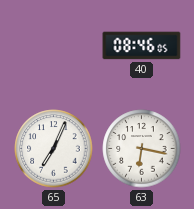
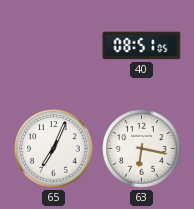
40: 08:46 -> 08:51
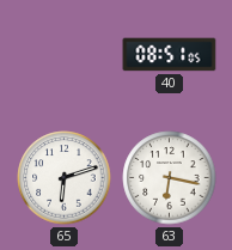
65: 7:04 -> 6:12
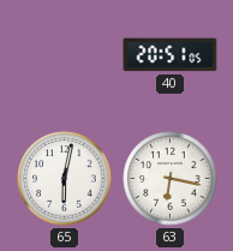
40: 08:51 -> 20:51
65: 6:12 -> 6:02
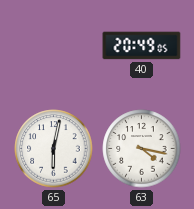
40: 20:51 -> 20:49
63: 6:17 -> 4:17
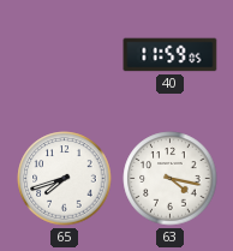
40: 20:49 -> 11:59
65: 6:02 -> 7:42
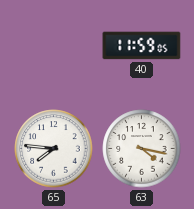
65: 7:42 -> 7:46
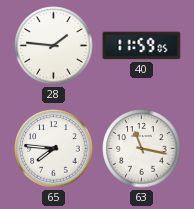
28: none -> 1:46
63: 4:17 -> 11:17
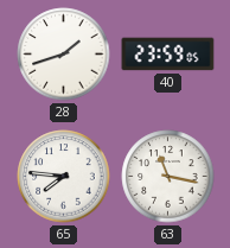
28: 1:46 -> 1:42
40: 11:59 -> 23:59
